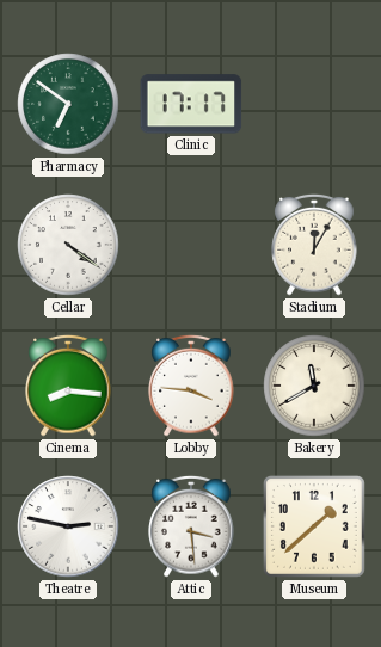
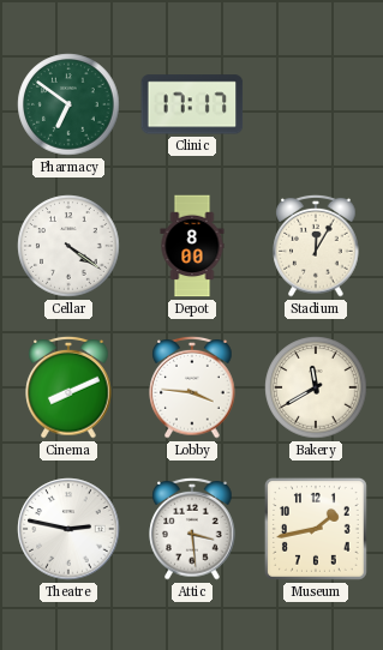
Depot: none -> 8:00
Cinema: 8:16 -> 8:11
Museum: 1:38 -> 1:43
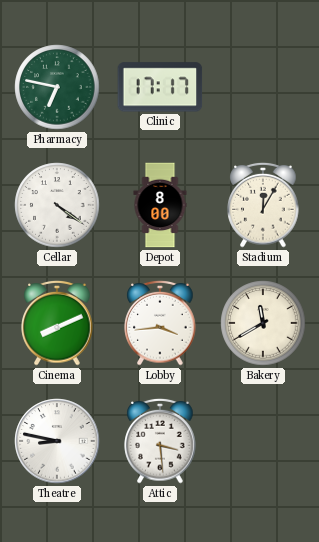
Pharmacy: 6:51 -> 6:47
Lobby: 3:46 -> 3:44
Theatre: 2:47 -> 8:47
Museum: 1:43 -> none
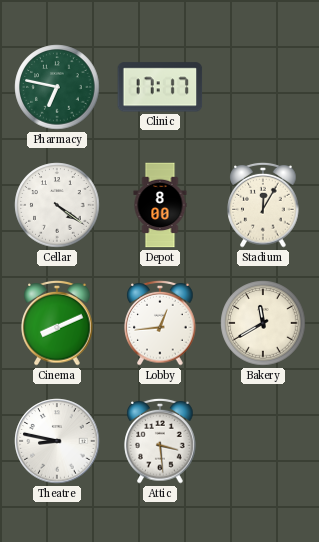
Lobby: 3:44 -> 12:44
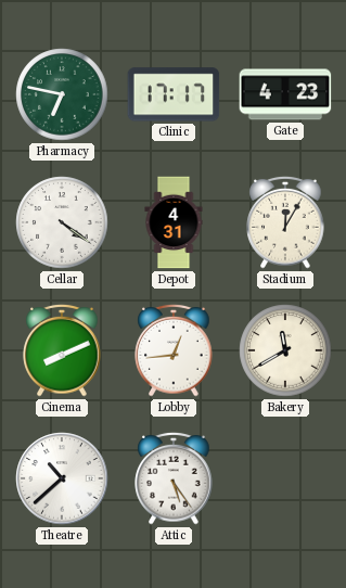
Gate: none -> 4:23
Depot: 8:00 -> 4:31
Theatre: 8:47 -> 10:38
Attic: 3:29 -> 5:24
